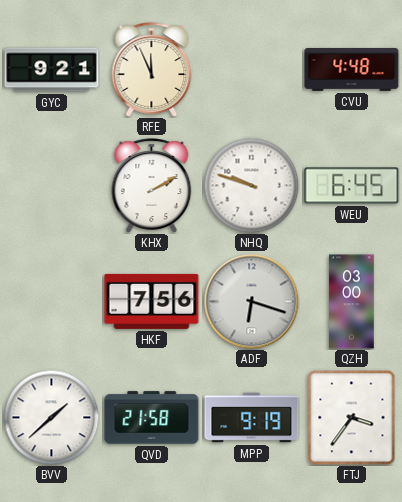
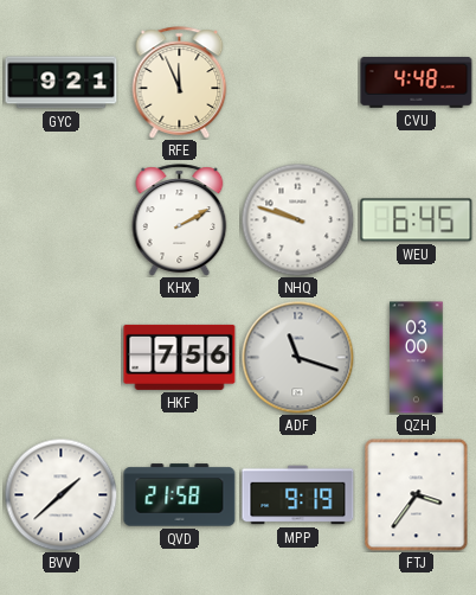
ADF: 6:18 -> 11:18
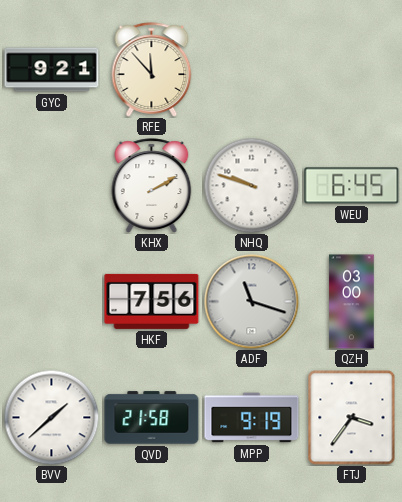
RFE: 11:56 -> 11:53
CVU: 4:48 -> none
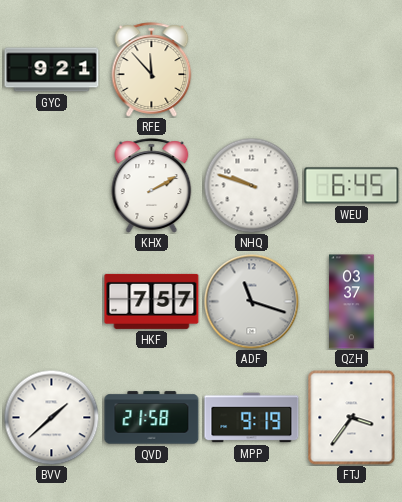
HKF: 7:56 -> 7:57
QZH: 03:00 -> 03:37
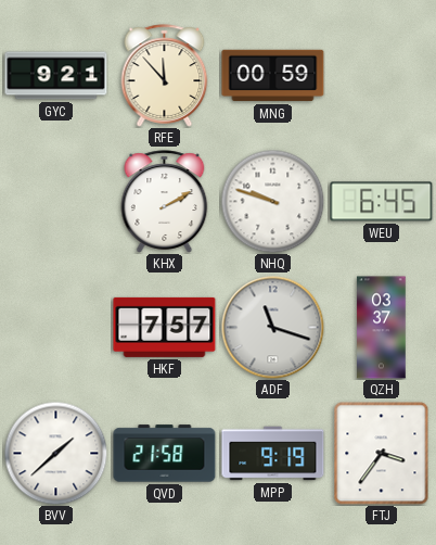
MNG: none -> 00:59
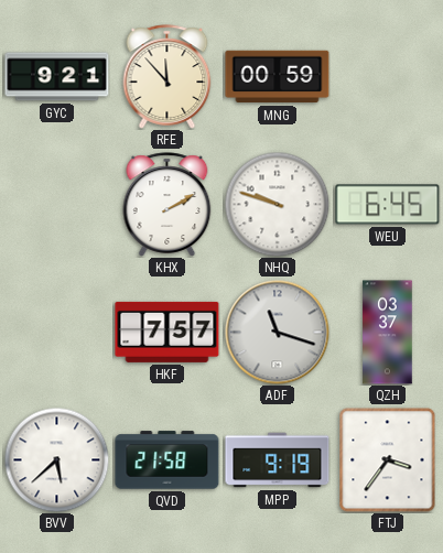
BVV: 1:38 -> 5:38
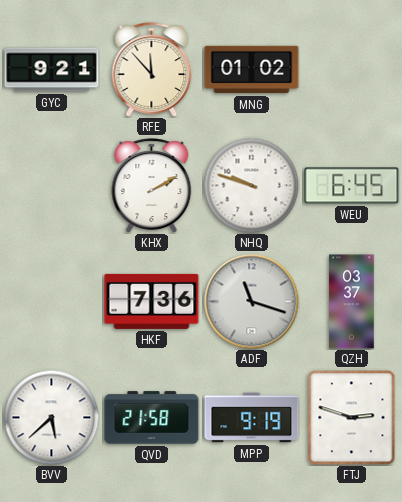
MNG: 00:59 -> 01:02
HKF: 7:57 -> 7:36
FTJ: 3:36 -> 2:48
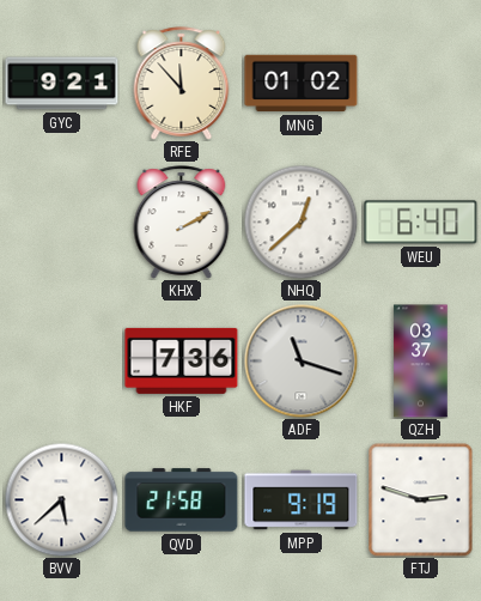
NHQ: 9:48 -> 12:38
WEU: 6:45 -> 6:40
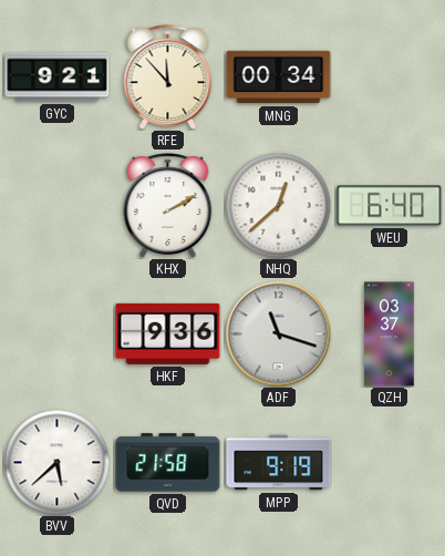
MNG: 01:02 -> 00:34
HKF: 7:36 -> 9:36
FTJ: 2:48 -> none
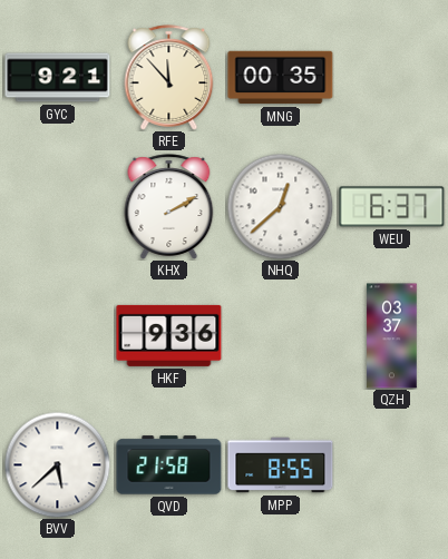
MNG: 00:34 -> 00:35
WEU: 6:40 -> 6:37
ADF: 11:18 -> none
MPP: 9:19 -> 8:55
